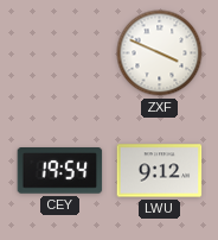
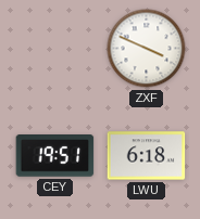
CEY: 19:54 -> 19:51
LWU: 9:12 -> 6:18
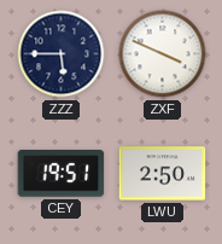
ZZZ: none -> 5:45
LWU: 6:18 -> 2:50
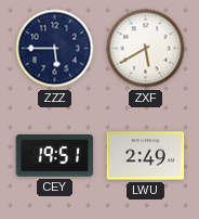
ZXF: 3:49 -> 5:40
LWU: 2:50 -> 2:49
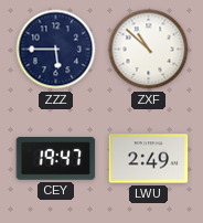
ZXF: 5:40 -> 10:52
CEY: 19:51 -> 19:47
